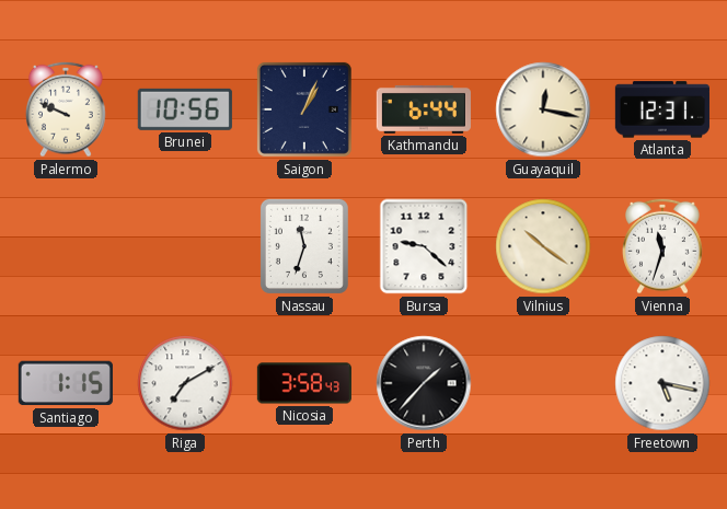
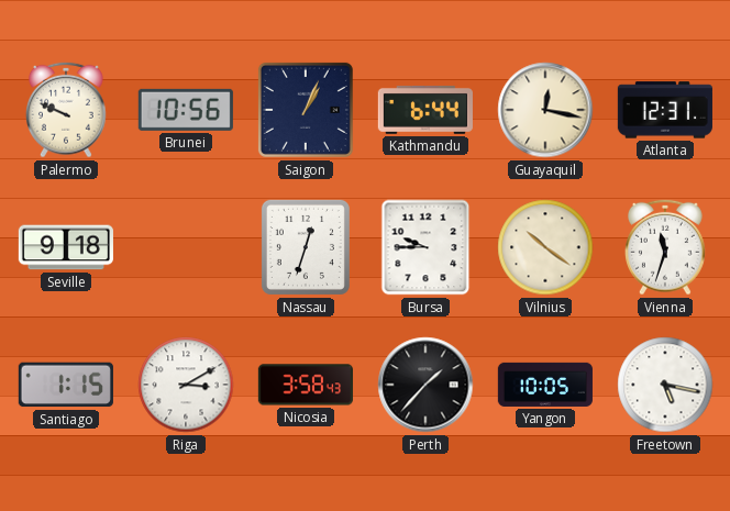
Seville: none -> 9:18
Nassau: 11:33 -> 12:33
Bursa: 9:22 -> 9:45
Riga: 7:10 -> 3:10
Yangon: none -> 10:05
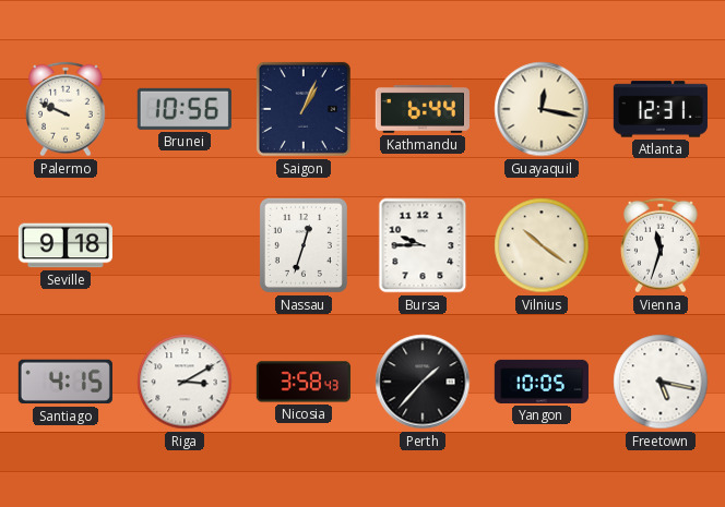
Santiago: 1:15 -> 4:15
